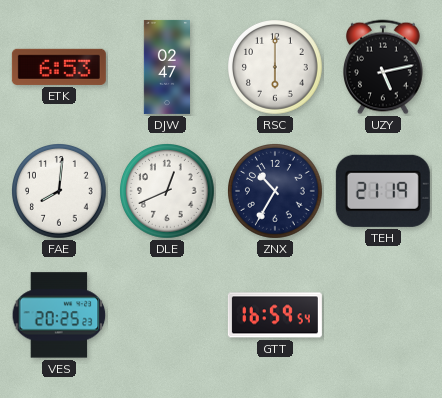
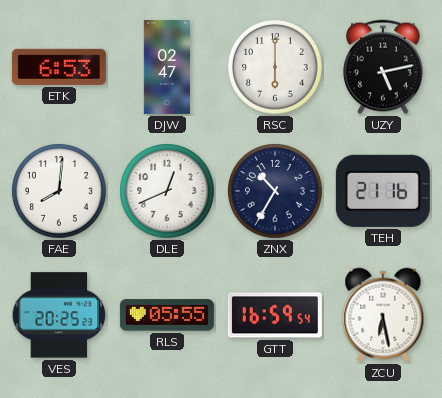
TEH: 21:19 -> 21:16
RLS: none -> 05:55
ZCU: none -> 6:28
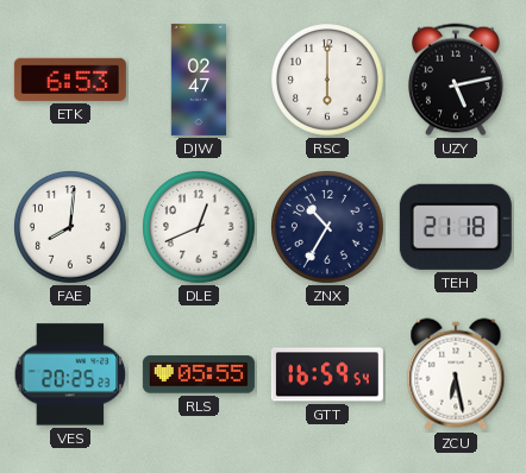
TEH: 21:16 -> 21:18
